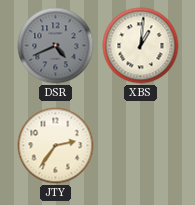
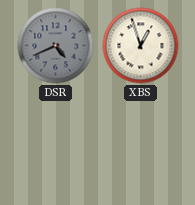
XBS: 1:01 -> 12:57
JTY: 2:36 -> none
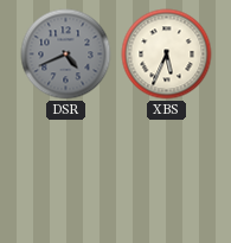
XBS: 12:57 -> 5:34
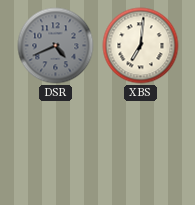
XBS: 5:34 -> 7:01
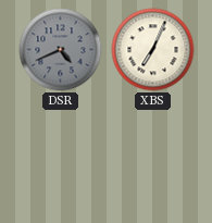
XBS: 7:01 -> 7:04
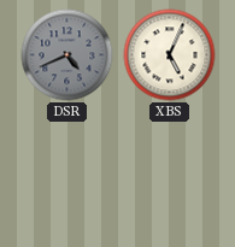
XBS: 7:04 -> 5:04
